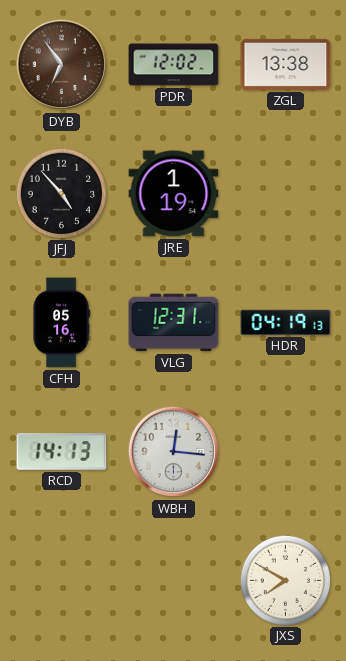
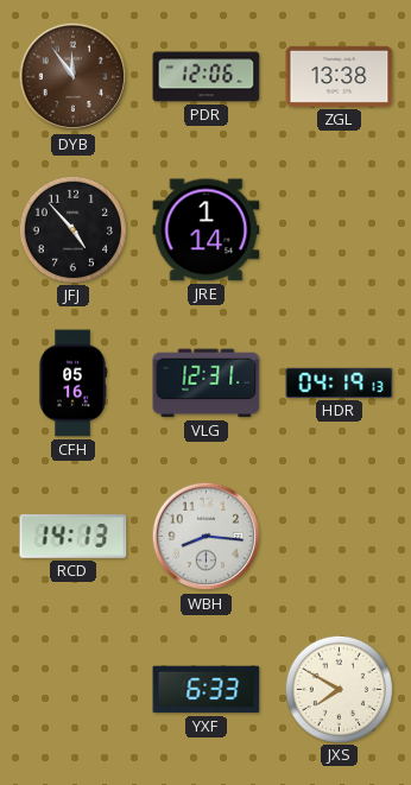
DYB: 6:54 -> 11:54
PDR: 12:02 -> 12:06
JRE: 1:19 -> 1:14
WBH: 12:16 -> 8:16
YXF: none -> 6:33
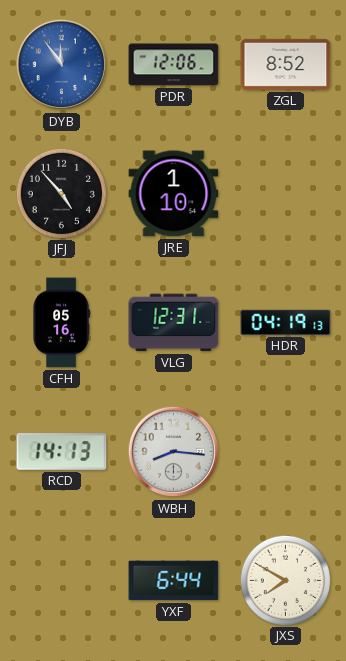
DYB dial: brown -> blue
ZGL: 13:38 -> 8:52
JRE: 1:14 -> 1:10
YXF: 6:33 -> 6:44
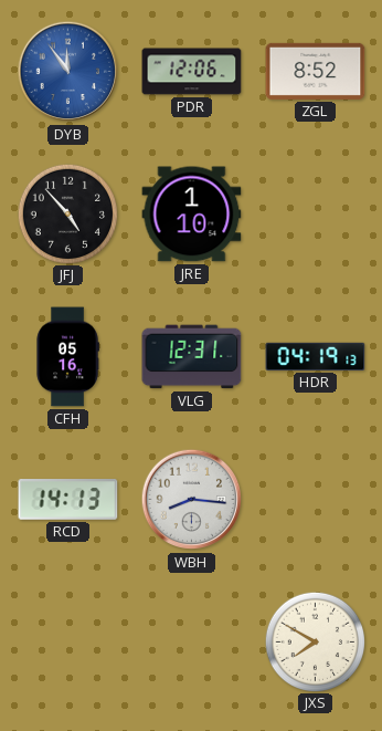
YXF: 6:44 -> none
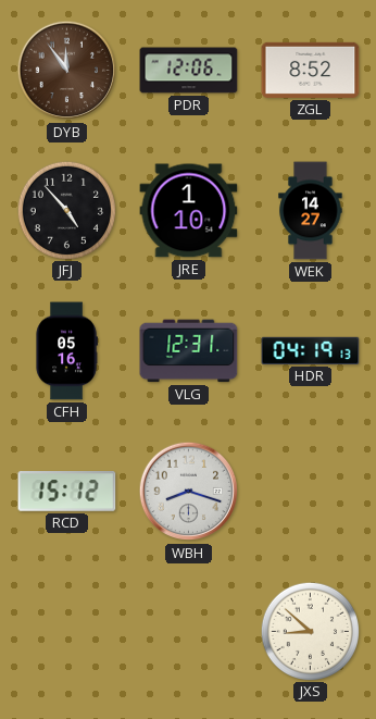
DYB dial: blue -> brown
WEK: none -> 14:27
RCD: 14:13 -> 15:12
WBH: 8:16 -> 8:18
JXS: 7:50 -> 8:52
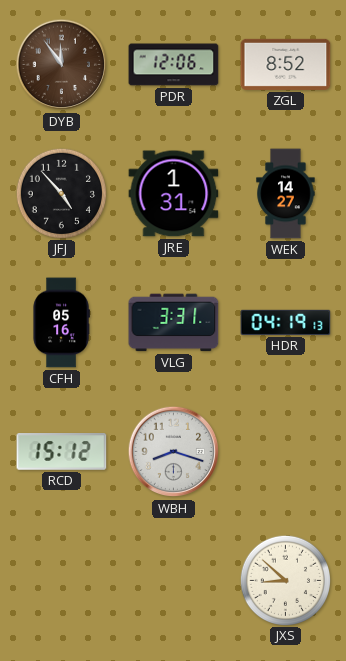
JRE: 1:10 -> 1:31
VLG: 12:31 -> 3:31
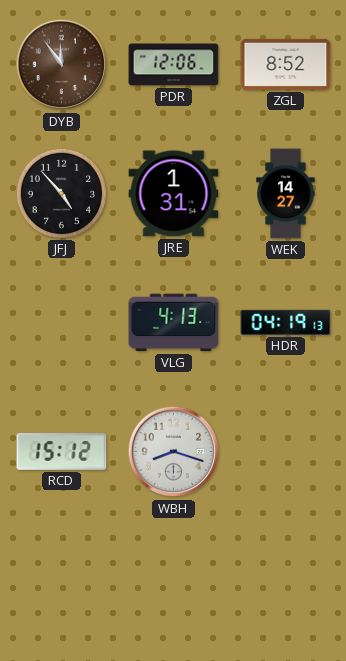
CFH: 05:16 -> none
VLG: 3:31 -> 4:13
JXS: 8:52 -> none
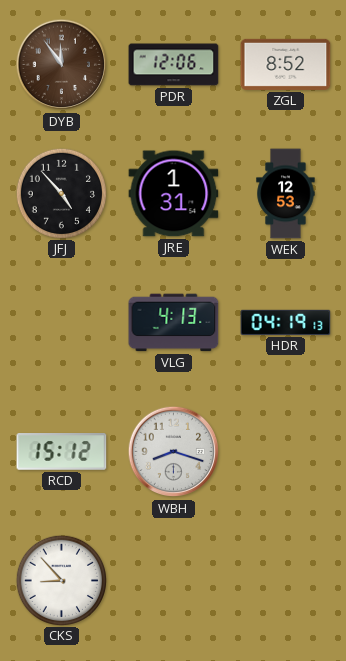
WEK: 14:27 -> 12:53
CKS: none -> 8:53
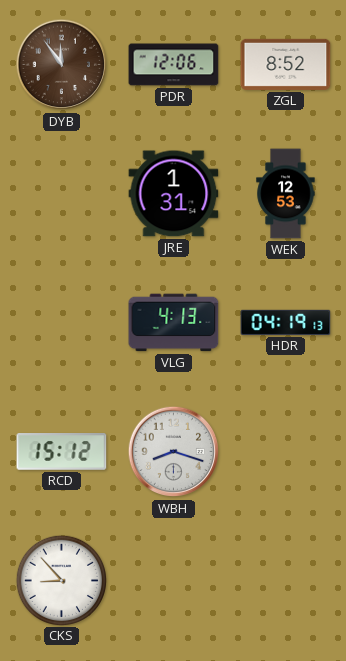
JFJ: 4:53 -> none
